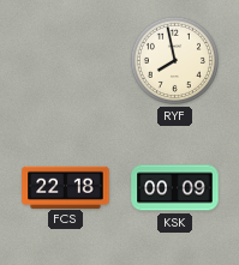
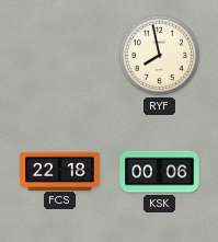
KSK: 00:09 -> 00:06
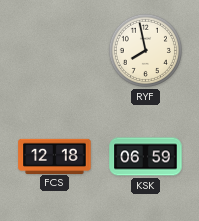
FCS: 22:18 -> 12:18
KSK: 00:06 -> 06:59
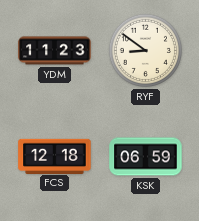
YDM: none -> 11:23
RYF: 7:58 -> 8:51
